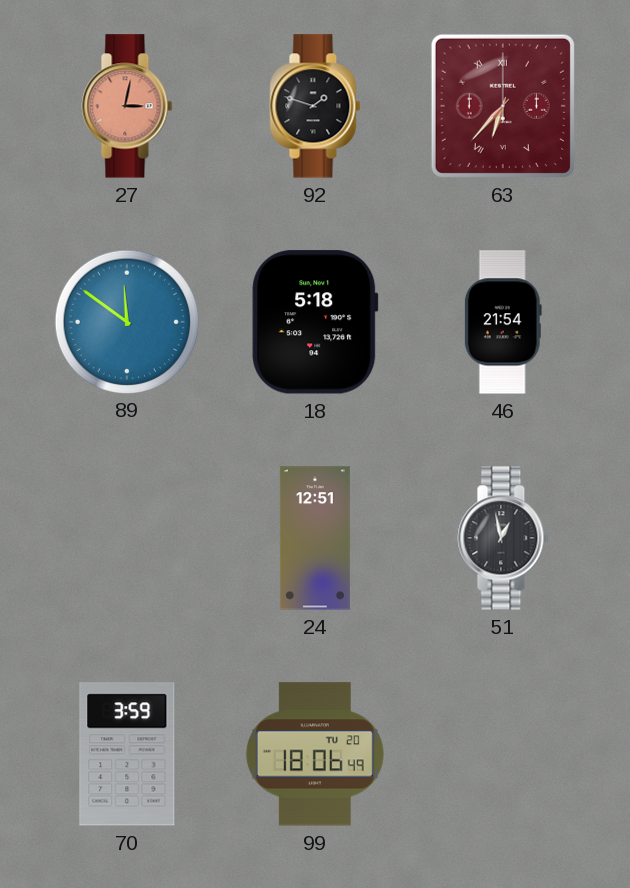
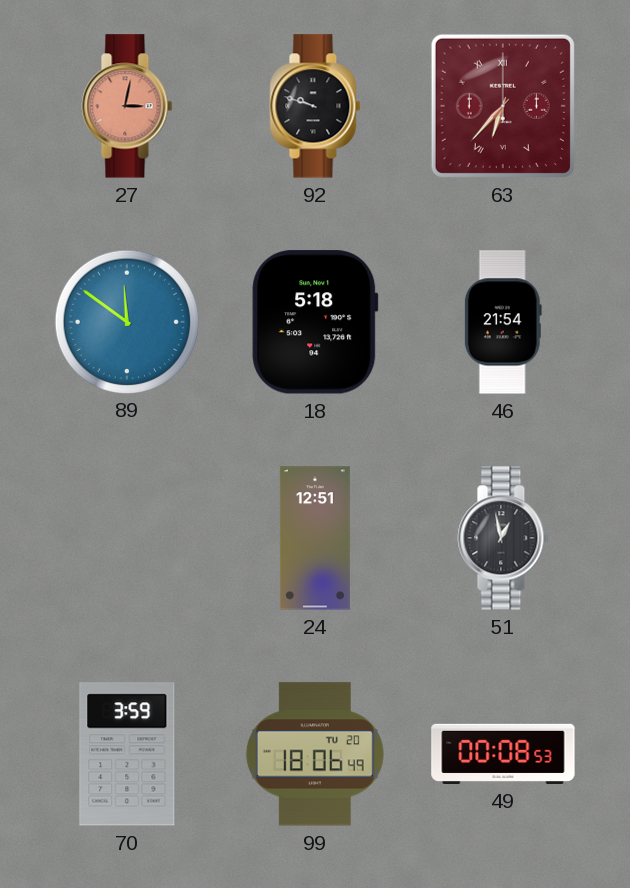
92: 1:48 -> 9:48
49: none -> 00:08
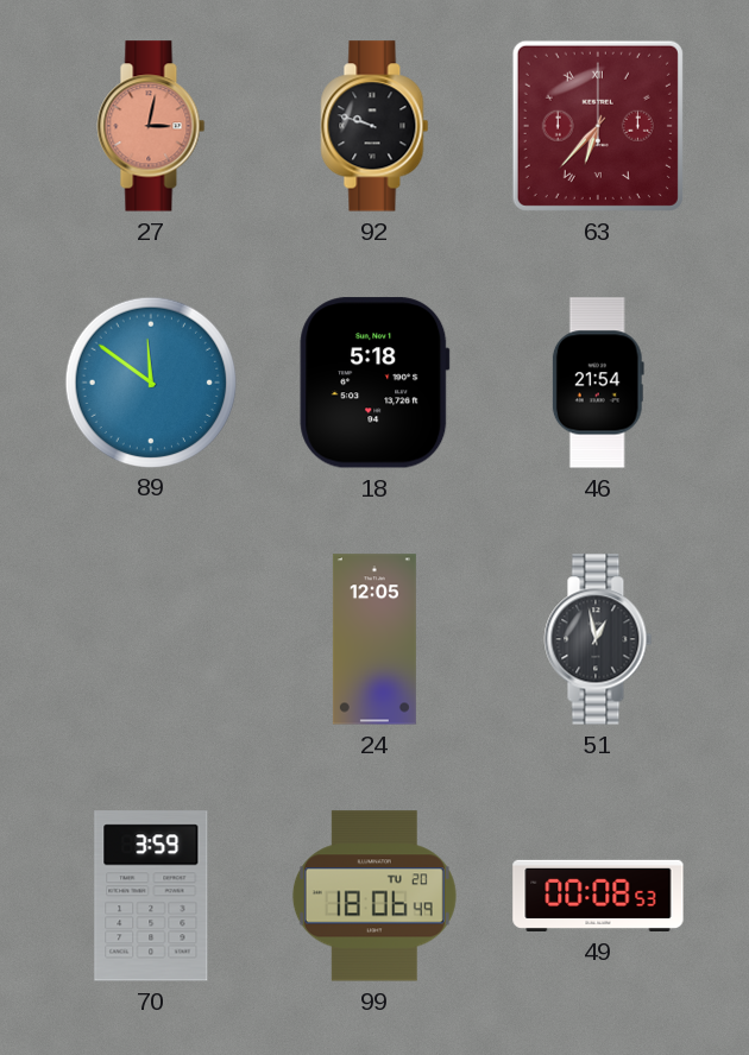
24: 12:51 -> 12:05
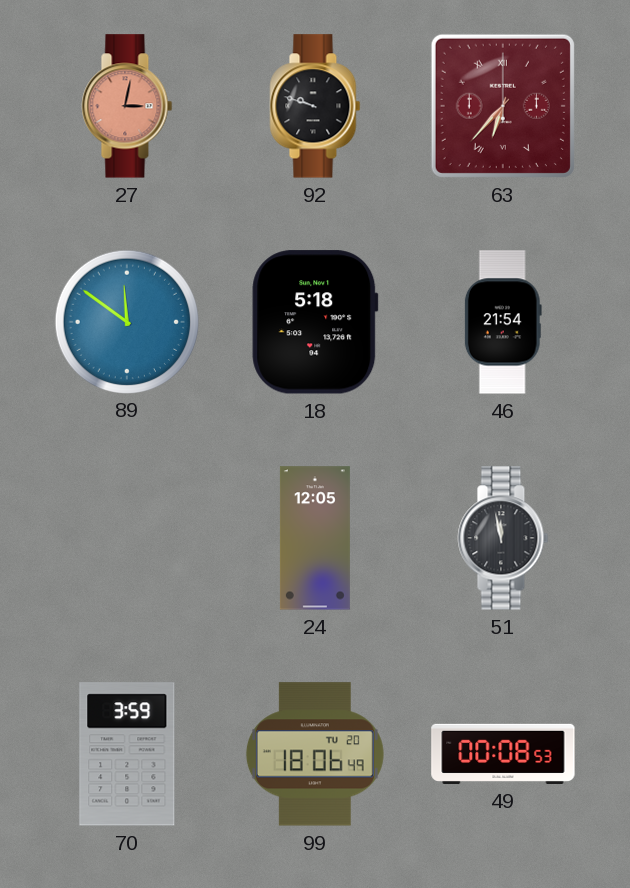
51: 12:58 -> 11:58
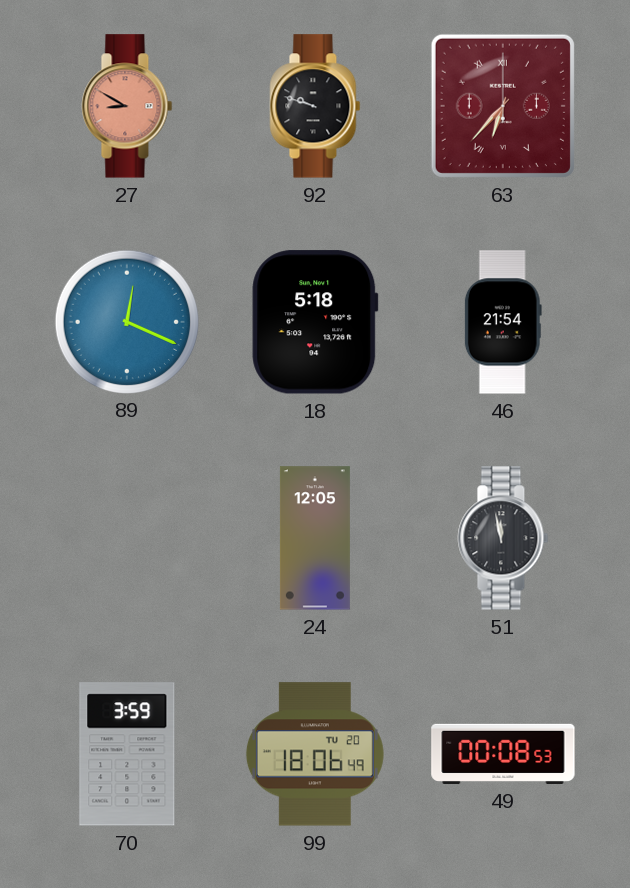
27: 3:02 -> 8:50
89: 11:51 -> 12:19
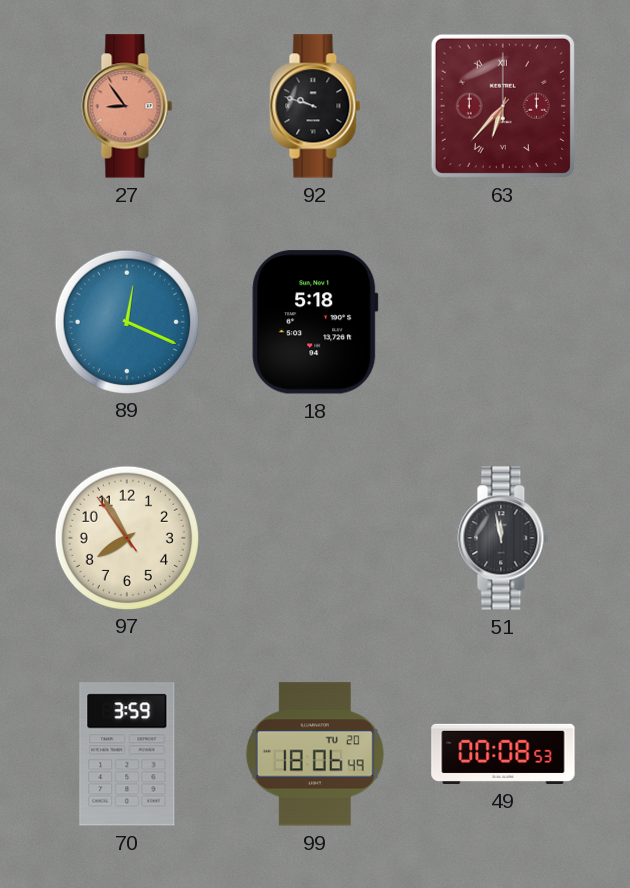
27: 8:50 -> 8:54
46: 21:54 -> none
97: none -> 7:54
24: 12:05 -> none
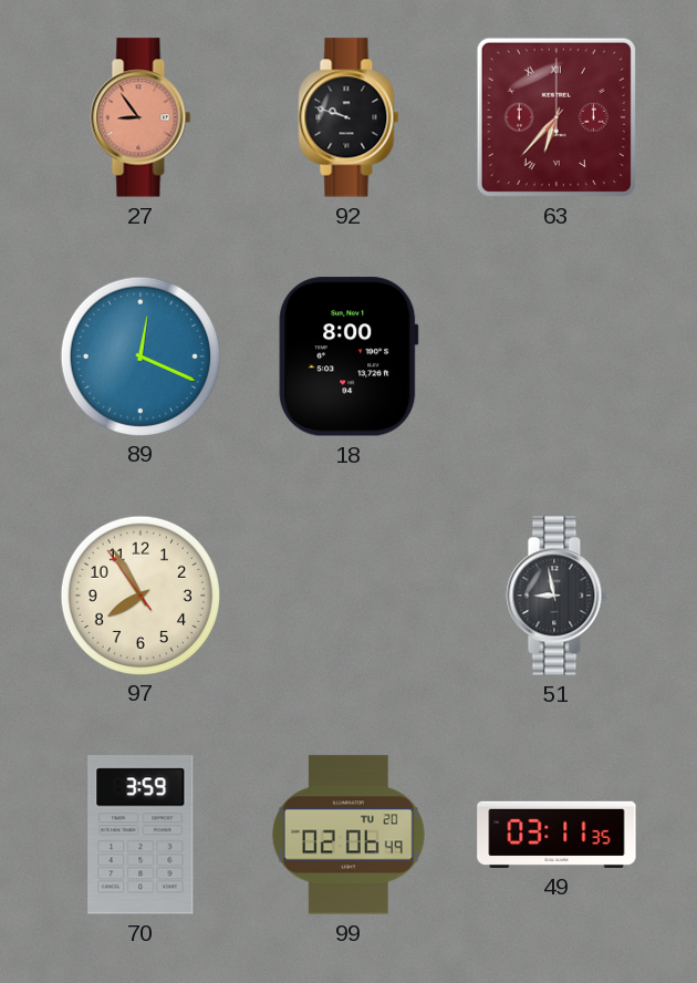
18: 5:18 -> 8:00
51: 11:58 -> 8:58
99: 18:06 -> 02:06
49: 00:08 -> 03:11
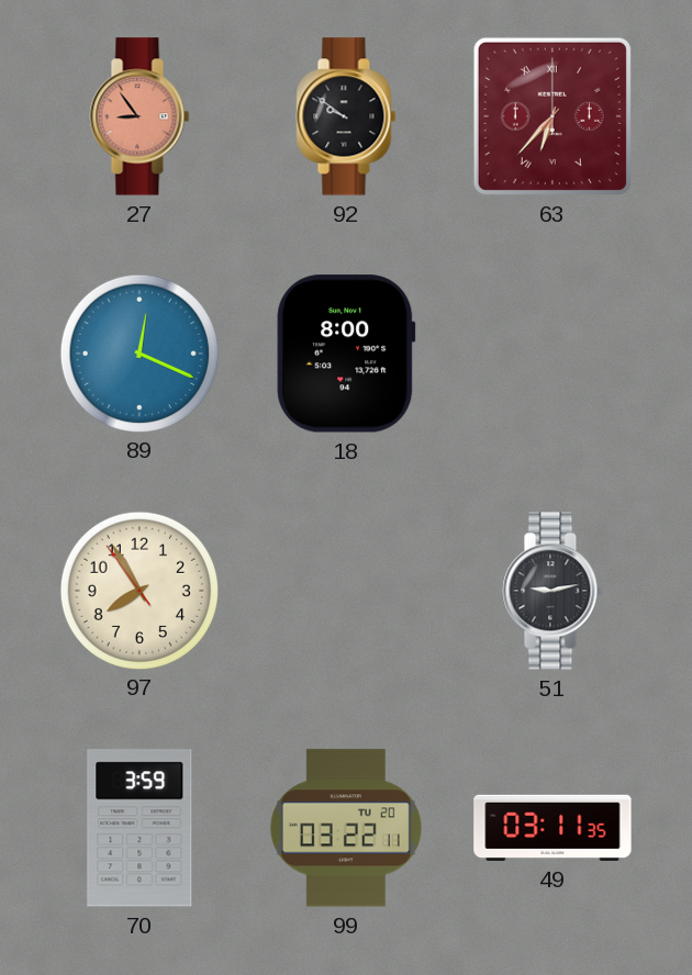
92: 9:48 -> 9:51
51: 8:58 -> 9:13
99: 02:06 -> 03:22
